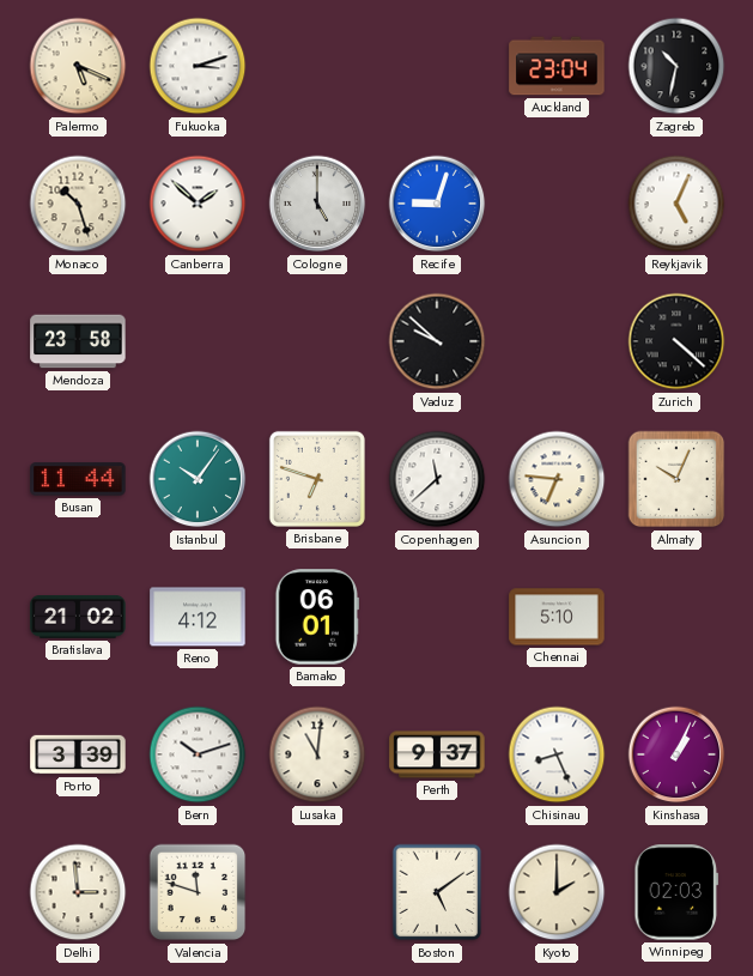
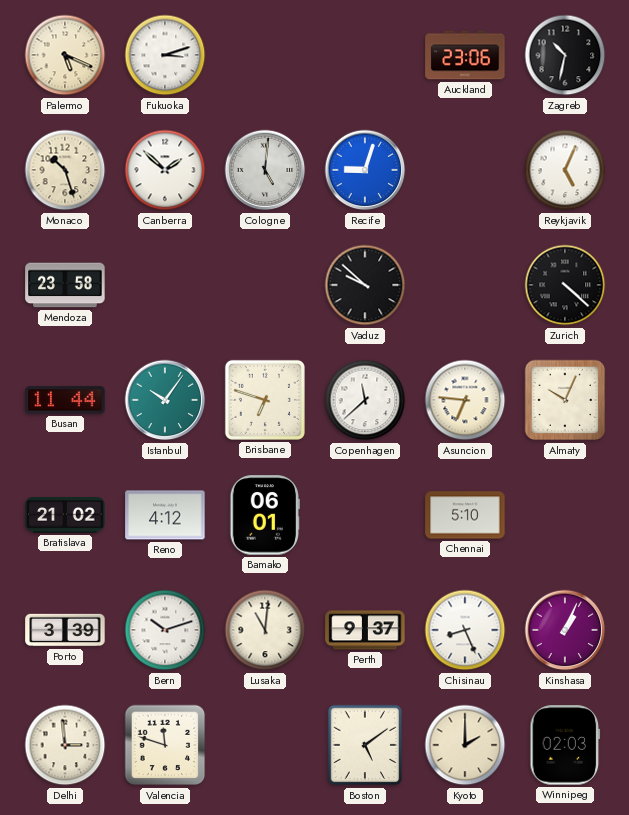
Auckland: 23:04 -> 23:06
Cologne: 5:00 -> 5:01
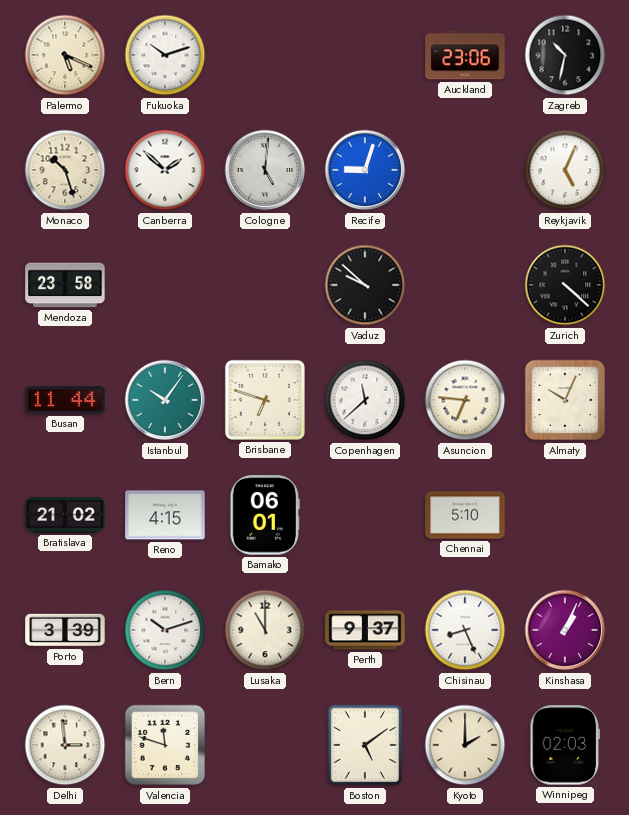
Fukuoka: 3:12 -> 10:12
Reno: 4:12 -> 4:15
Lusaka: 11:01 -> 11:00
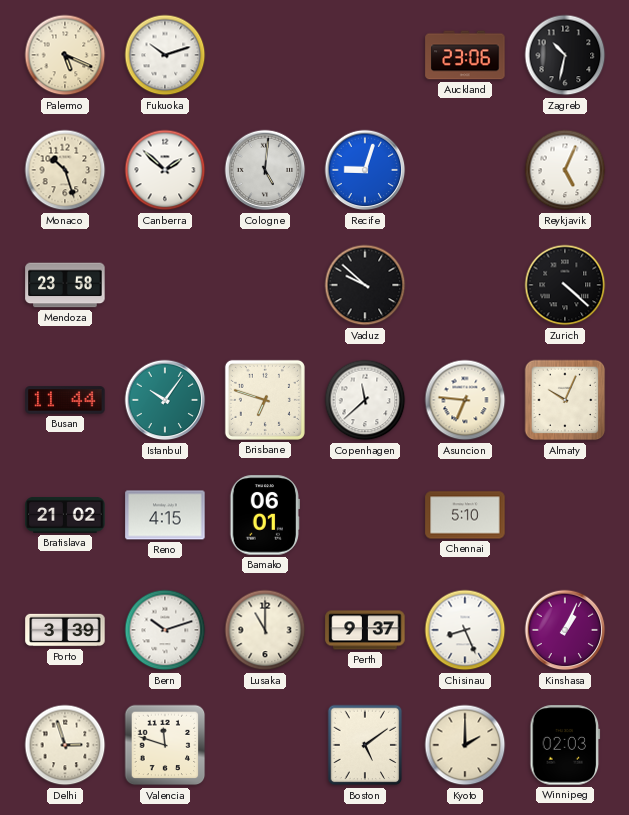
Delhi: 2:59 -> 2:57
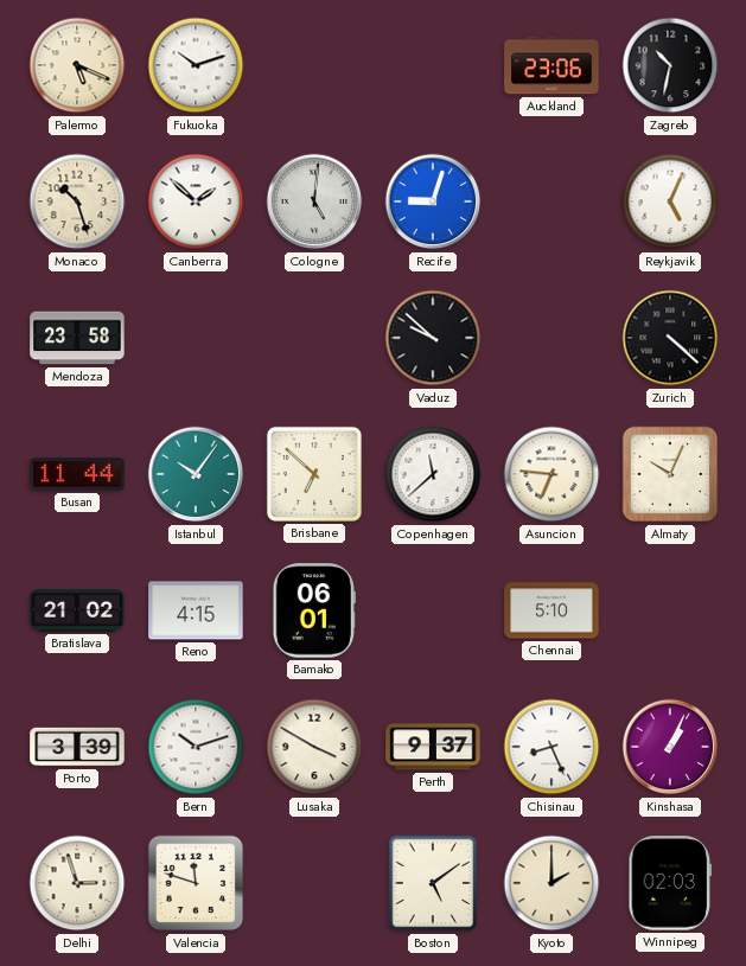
Brisbane: 6:48 -> 6:52
Lusaka: 11:00 -> 3:50
